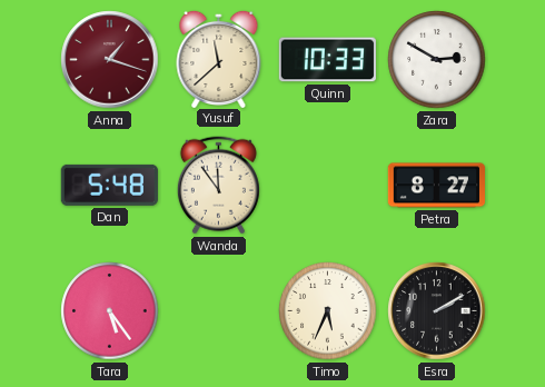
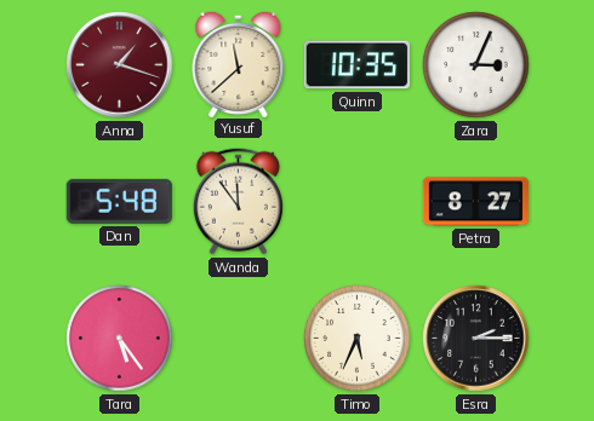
Quinn: 10:33 -> 10:35
Zara: 2:50 -> 3:04
Esra: 2:10 -> 2:15
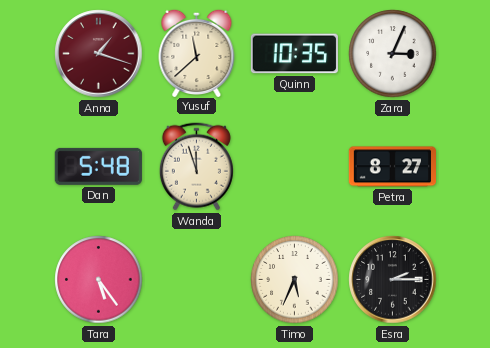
Wanda: 11:54 -> 11:57
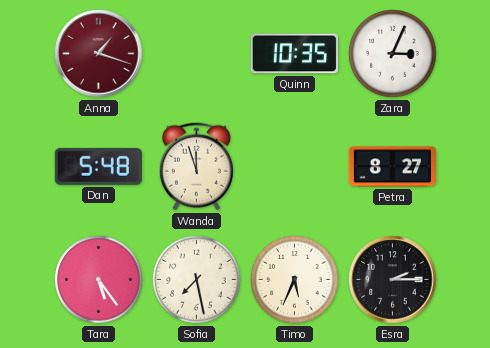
Yusuf: 11:38 -> none
Sofia: none -> 7:28
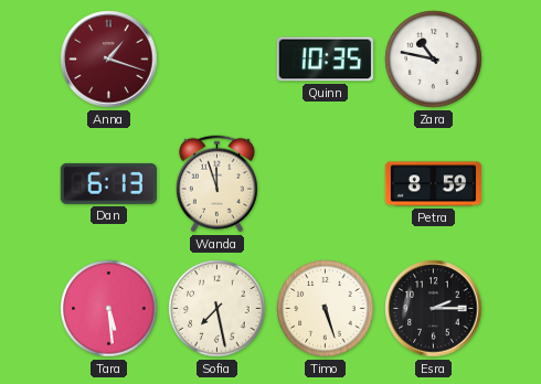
Zara: 3:04 -> 10:47
Dan: 5:48 -> 6:13
Petra: 8:27 -> 8:59
Tara: 5:24 -> 5:29
Timo: 5:34 -> 5:27
